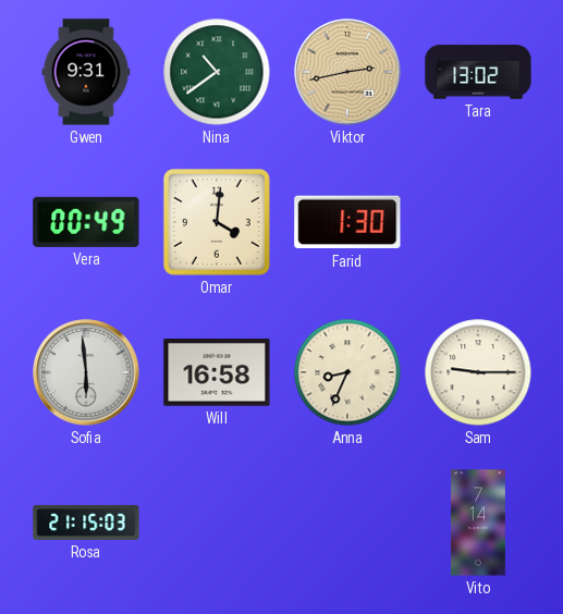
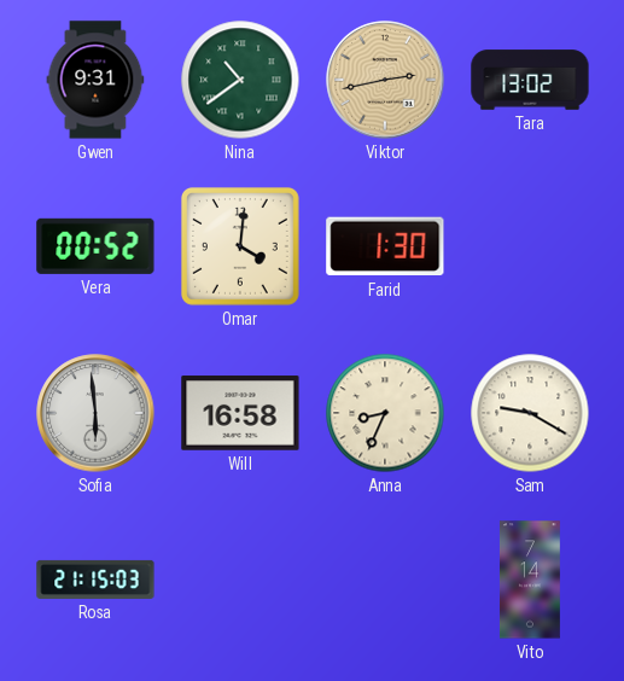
Vera: 00:49 -> 00:52
Sam: 9:15 -> 9:20
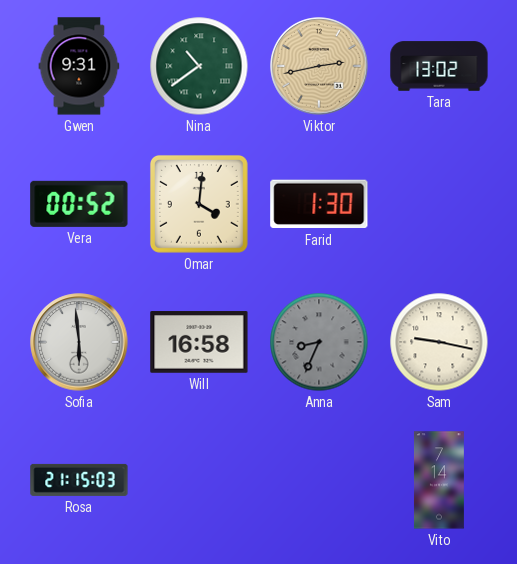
Anna dial: cream -> grey
Sam: 9:20 -> 9:17
